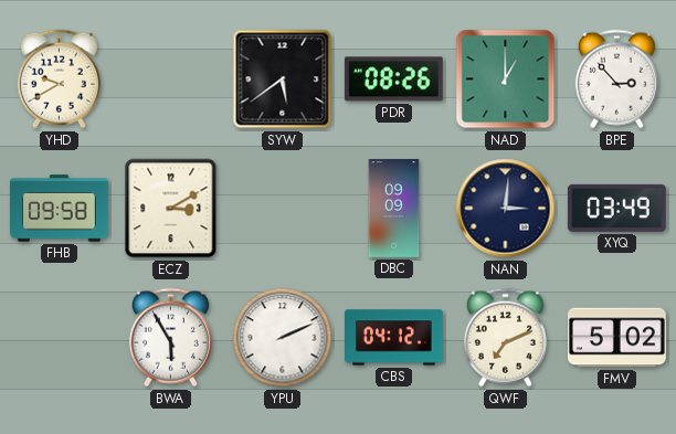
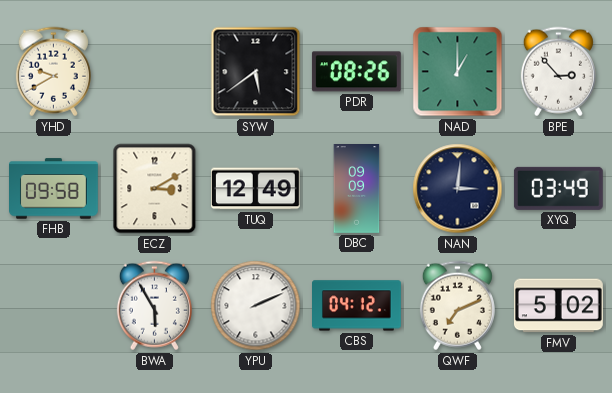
TUQ: none -> 12:49
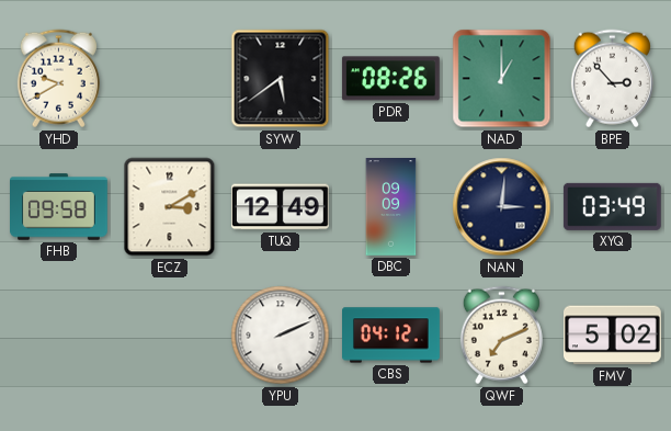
BWA: 5:55 -> none
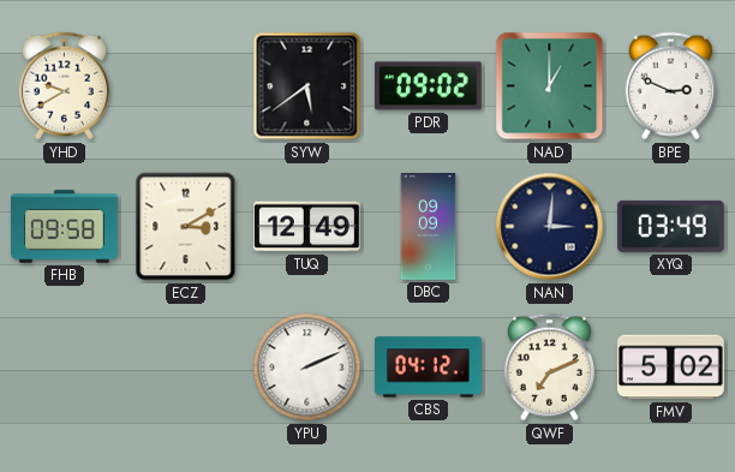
PDR: 08:26 -> 09:02
BPE: 2:53 -> 2:49
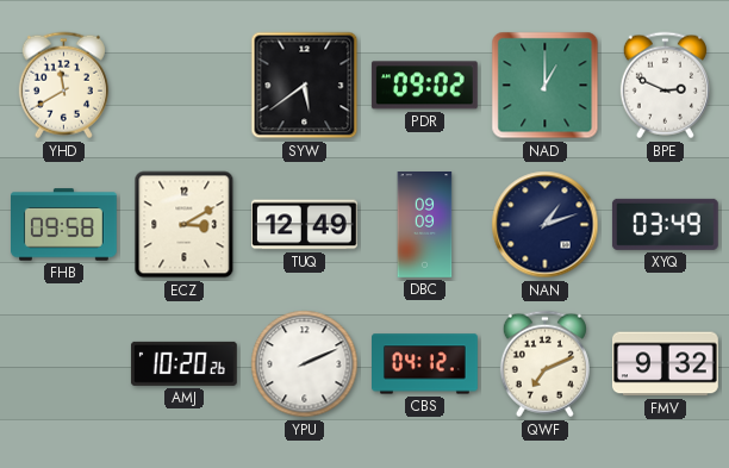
YHD: 9:40 -> 11:40
NAN: 3:01 -> 1:12
AMJ: none -> 10:20
FMV: 5:02 -> 9:32
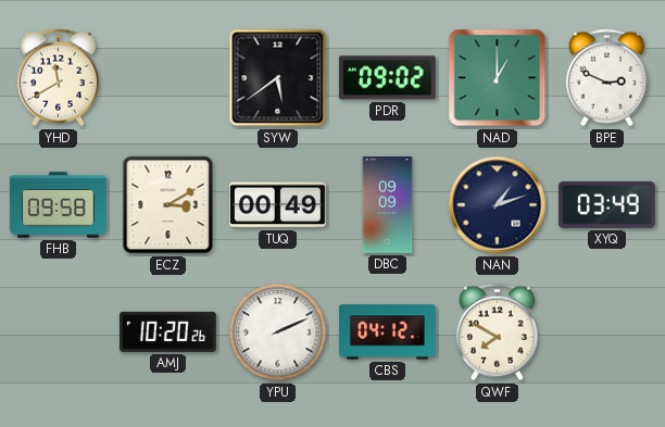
TUQ: 12:49 -> 00:49
QWF: 7:11 -> 7:50
FMV: 9:32 -> none
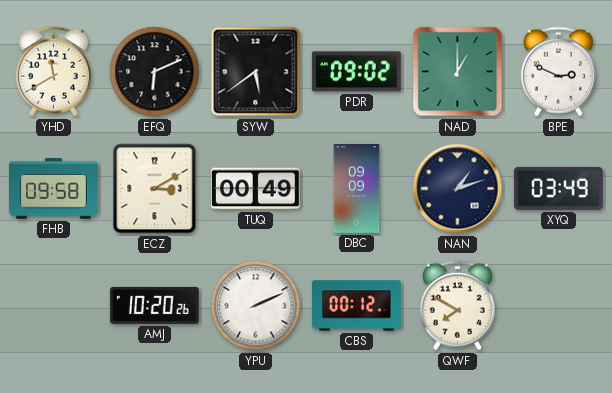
EFQ: none -> 6:11
CBS: 04:12 -> 00:12
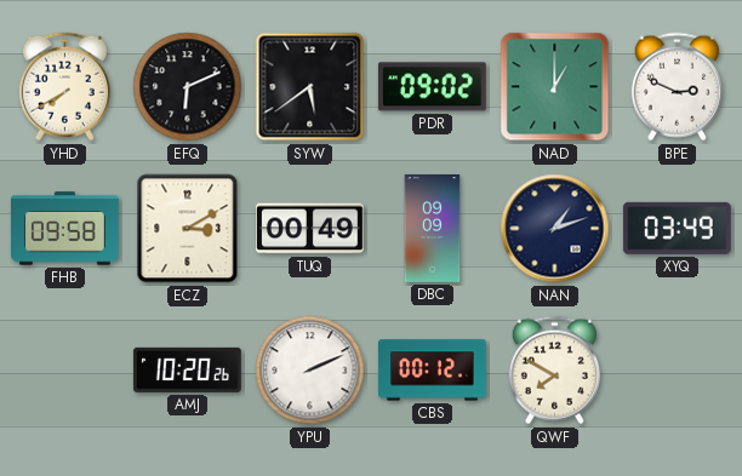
YHD: 11:40 -> 7:40
